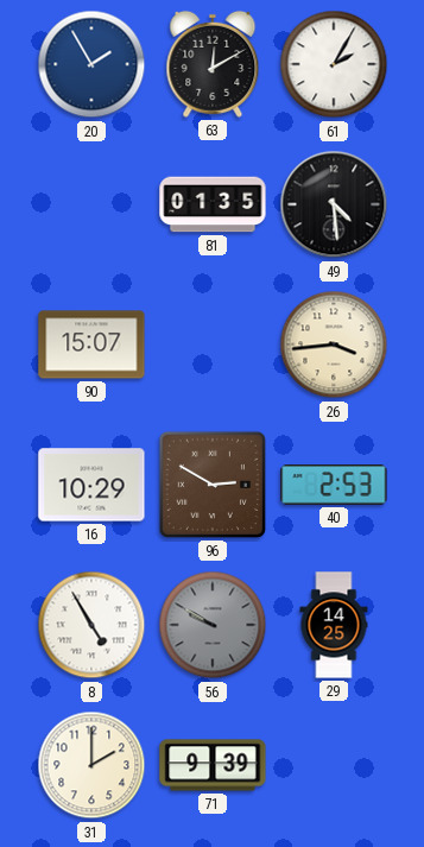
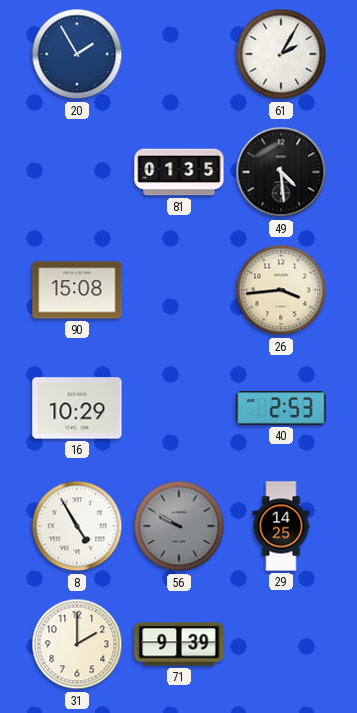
63: 12:10 -> none
90: 15:07 -> 15:08
96: 2:50 -> none
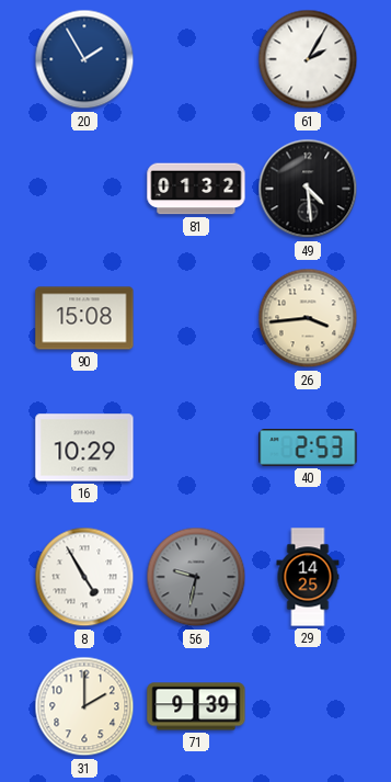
81: 01:35 -> 01:32
56: 9:50 -> 9:32
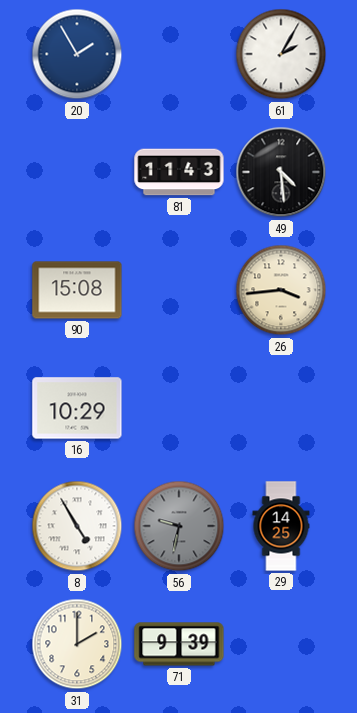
81: 01:32 -> 11:43
40: 2:53 -> none
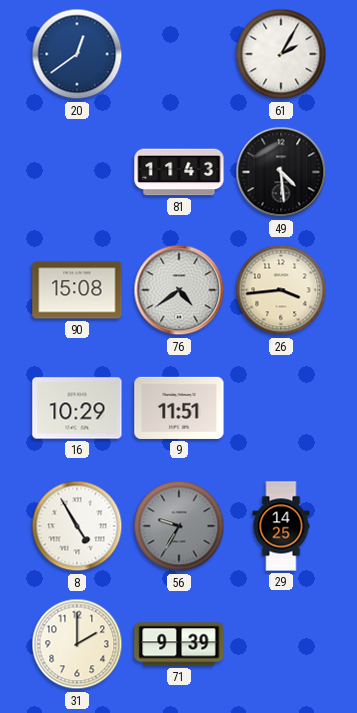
20: 1:55 -> 12:39
76: none -> 4:39
9: none -> 11:51
56: 9:32 -> 9:35
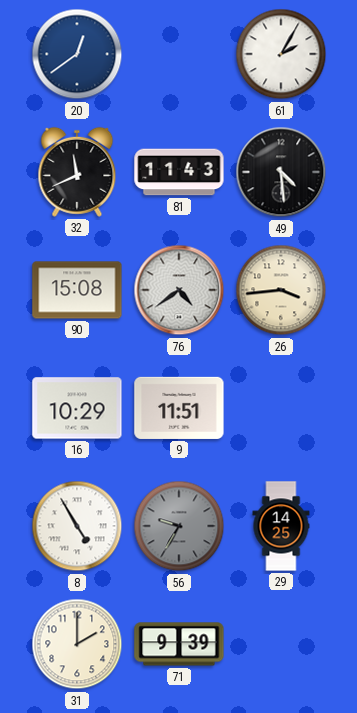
32: none -> 11:41
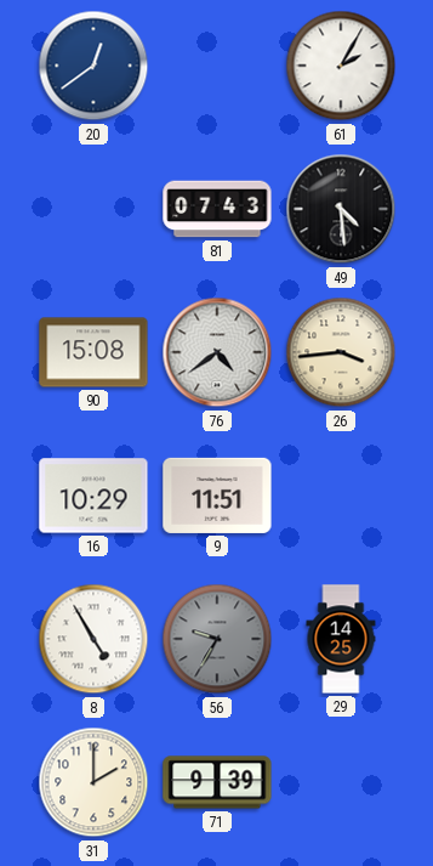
32: 11:41 -> none
81: 11:43 -> 07:43
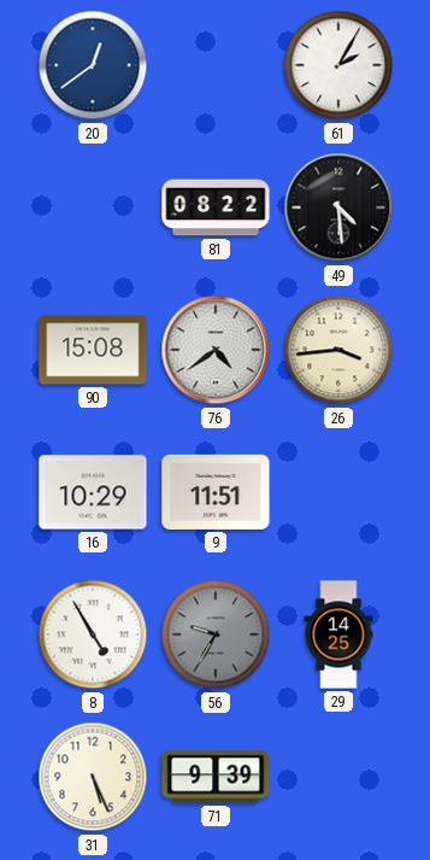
81: 07:43 -> 08:22
31: 2:00 -> 5:26
